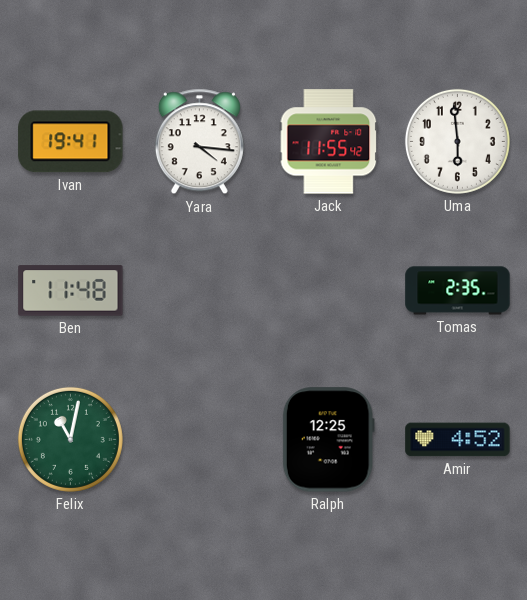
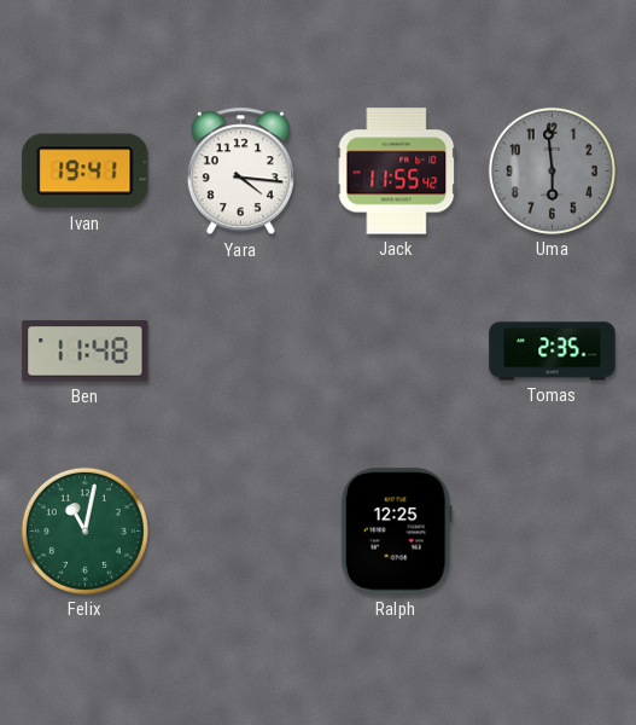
Uma dial: white -> grey
Amir: 4:52 -> none
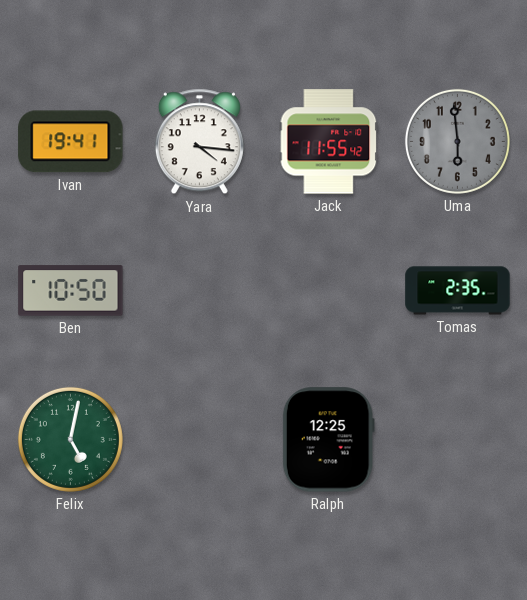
Ben: 11:48 -> 10:50
Felix: 11:02 -> 5:02
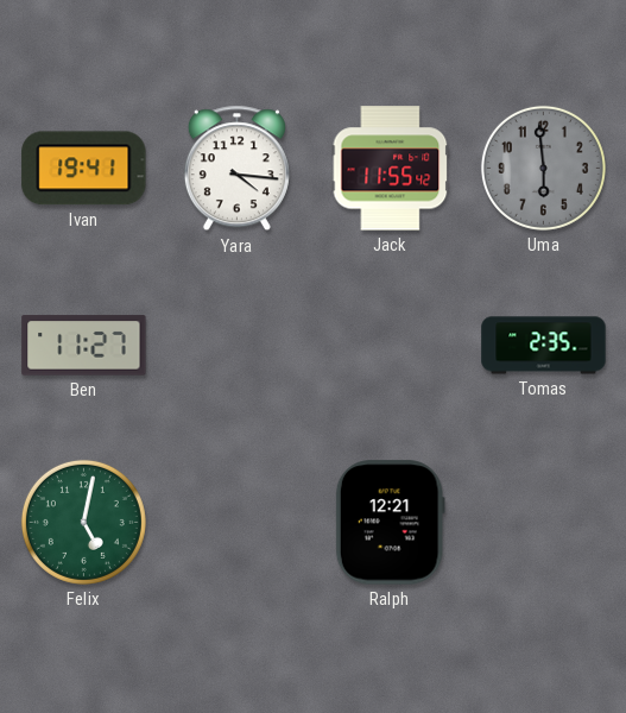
Ben: 10:50 -> 11:27
Ralph: 12:25 -> 12:21
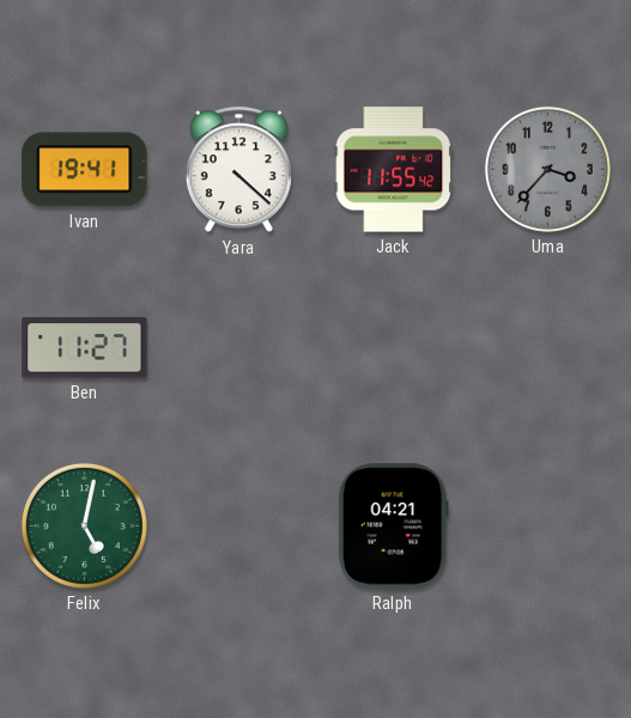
Yara: 4:16 -> 4:22
Uma: 5:59 -> 3:37
Tomas: 2:35 -> none
Ralph: 12:21 -> 04:21
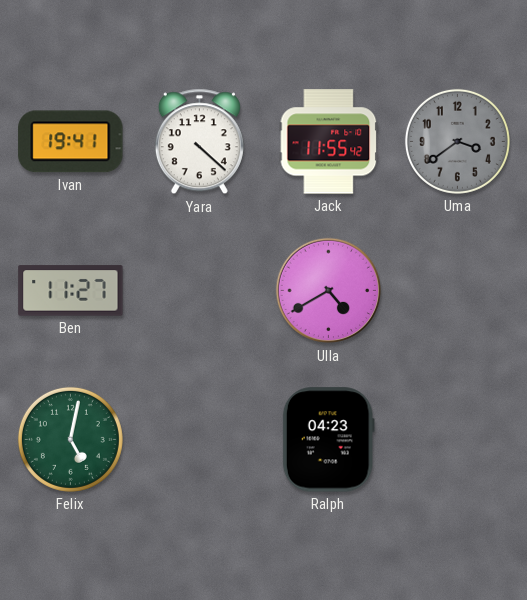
Uma: 3:37 -> 3:39
Ulla: none -> 4:40
Ralph: 04:21 -> 04:23
